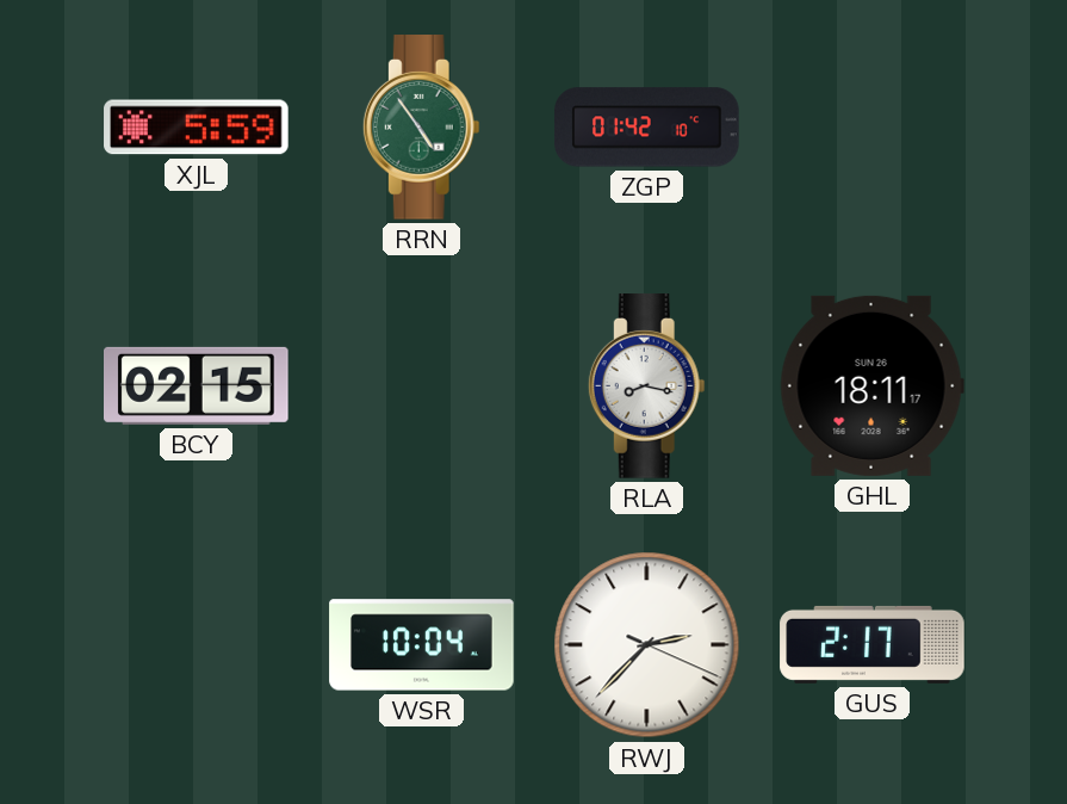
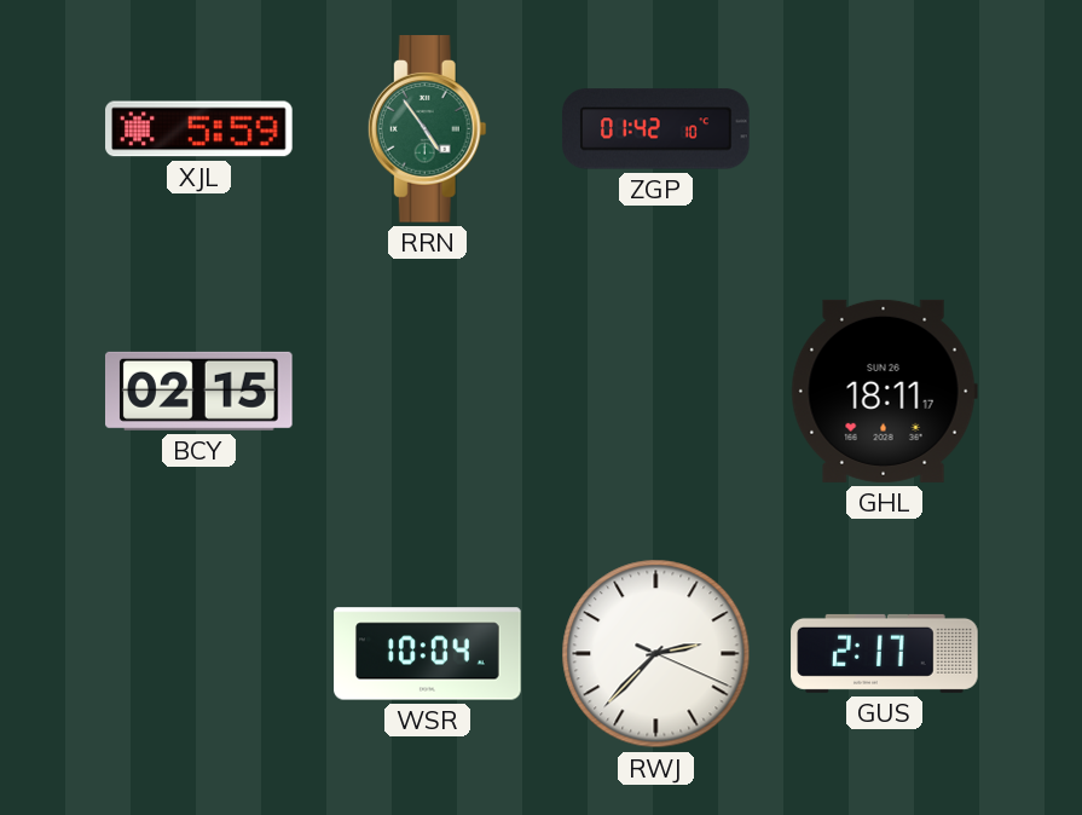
RLA: 8:17 -> none
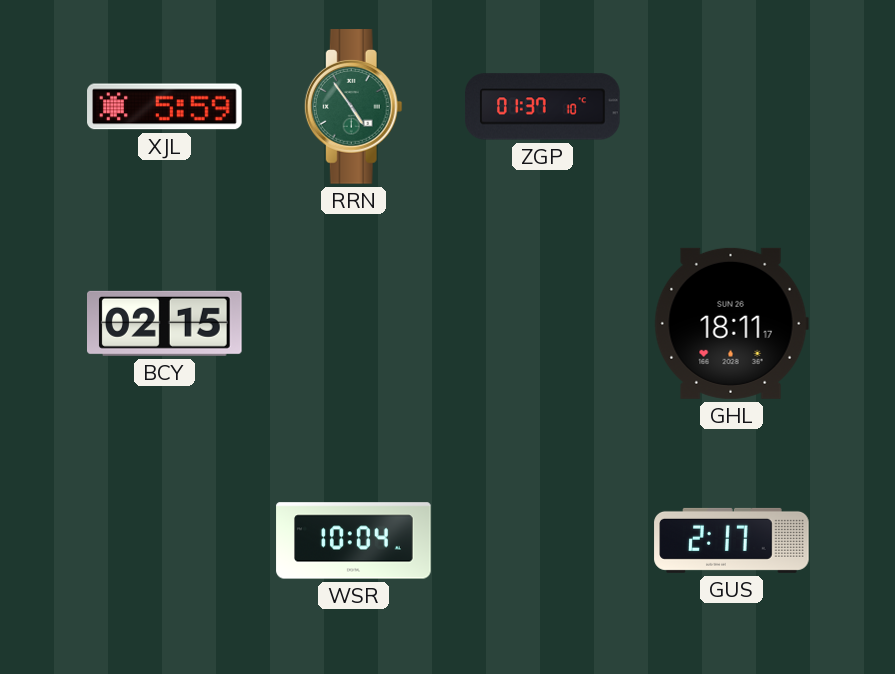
ZGP: 01:42 -> 01:37
RWJ: 2:37 -> none
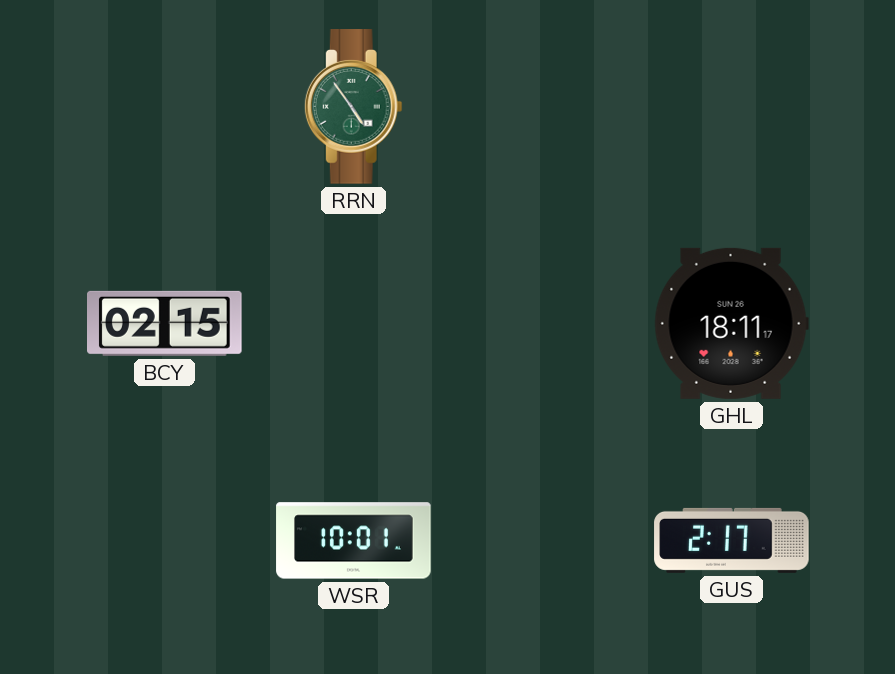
XJL: 5:59 -> none
ZGP: 01:37 -> none
WSR: 10:04 -> 10:01
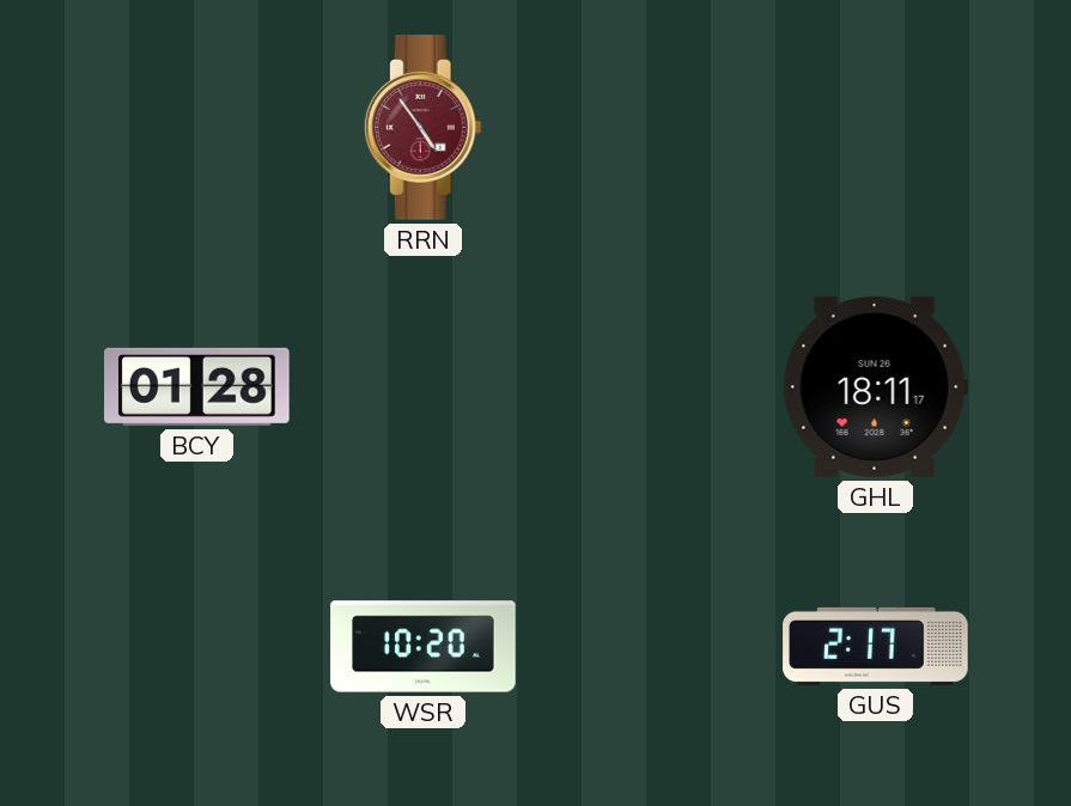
RRN dial: green -> burgundy
BCY: 02:15 -> 01:28
WSR: 10:01 -> 10:20
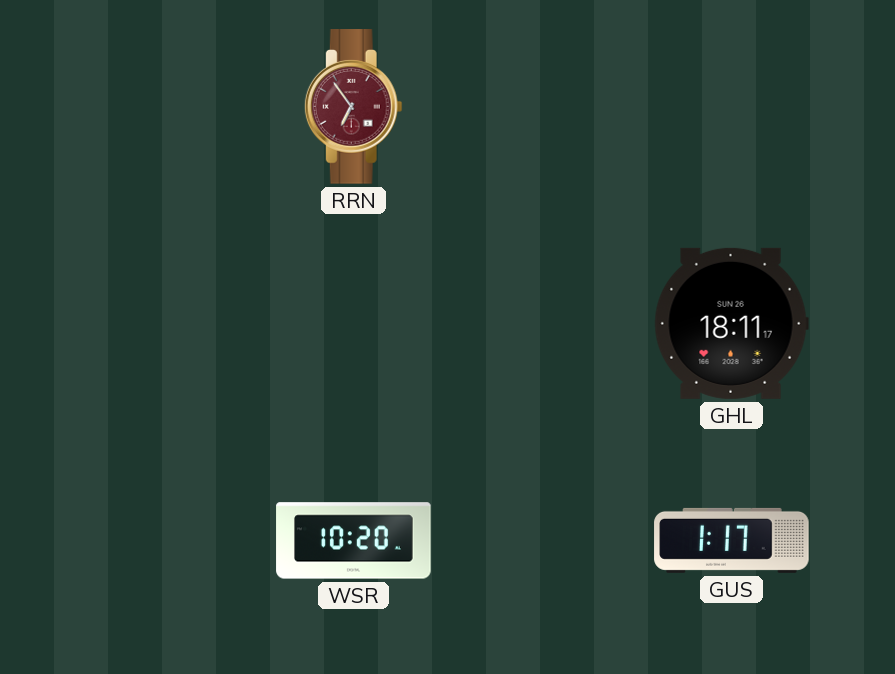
RRN: 4:54 -> 6:54
BCY: 01:28 -> none
GUS: 2:17 -> 1:17
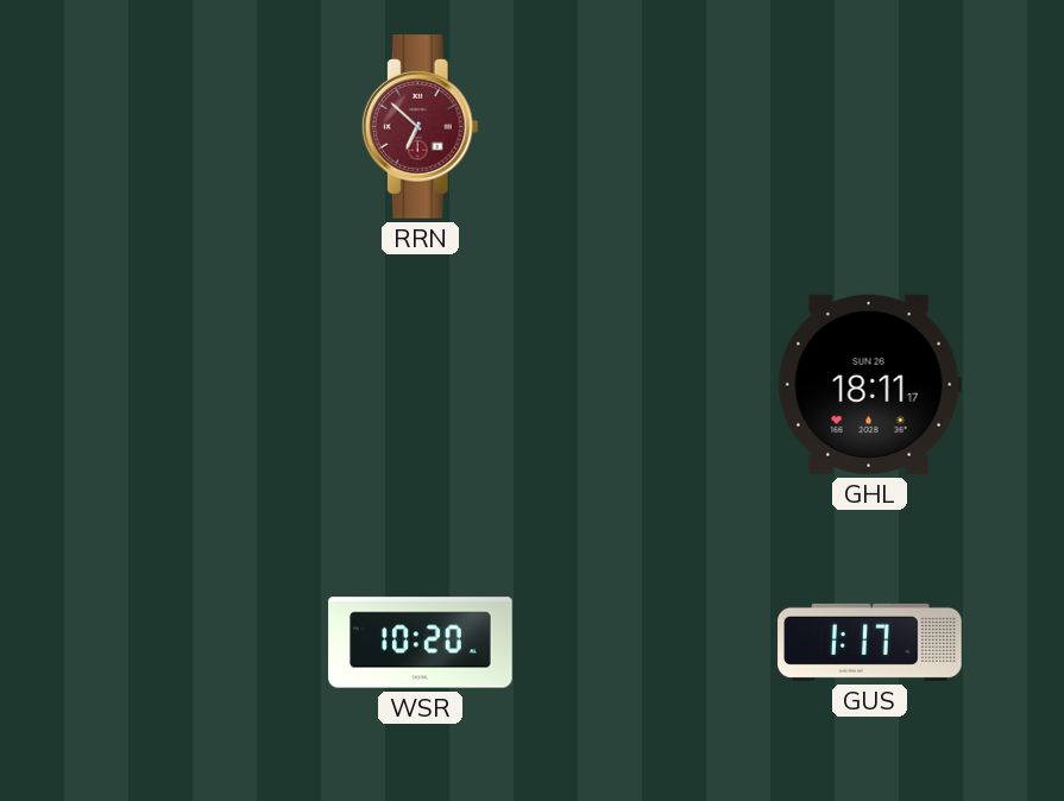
RRN: 6:54 -> 6:52
